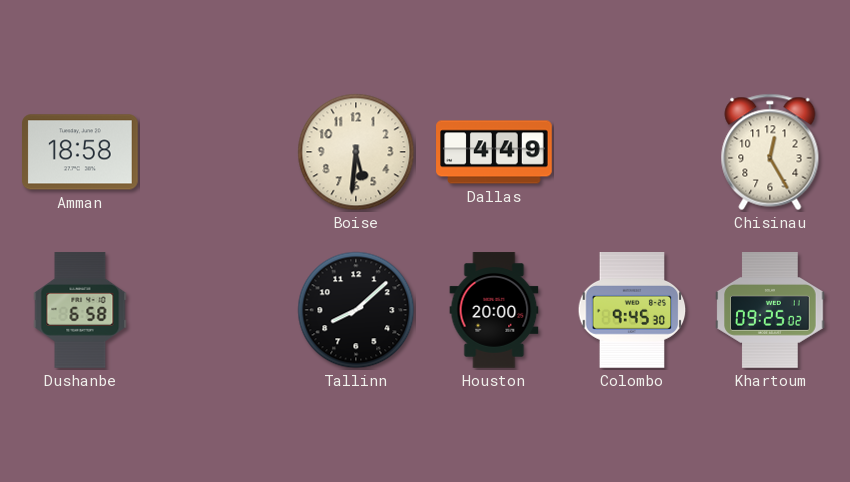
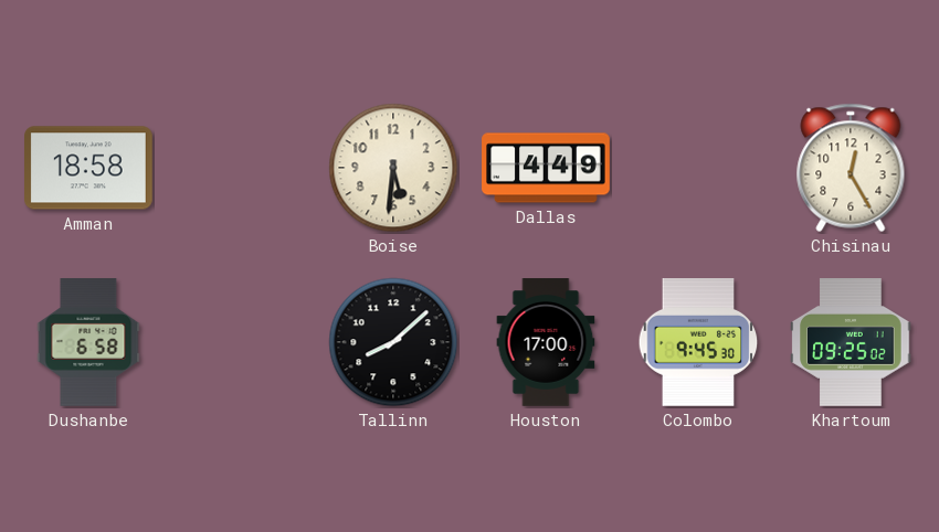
Houston: 20:00 -> 17:00
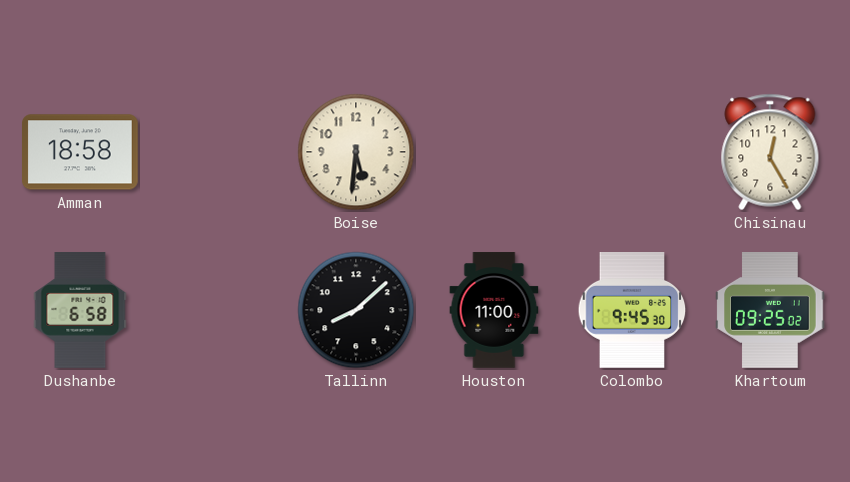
Dallas: 4:49 -> none
Houston: 17:00 -> 11:00
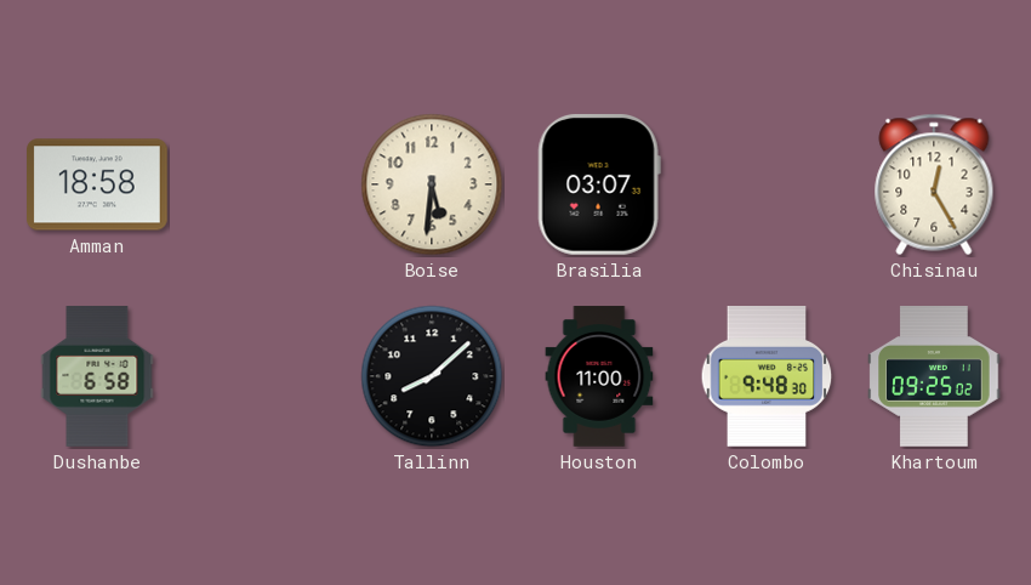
Brasilia: none -> 03:07
Colombo: 9:45 -> 9:48
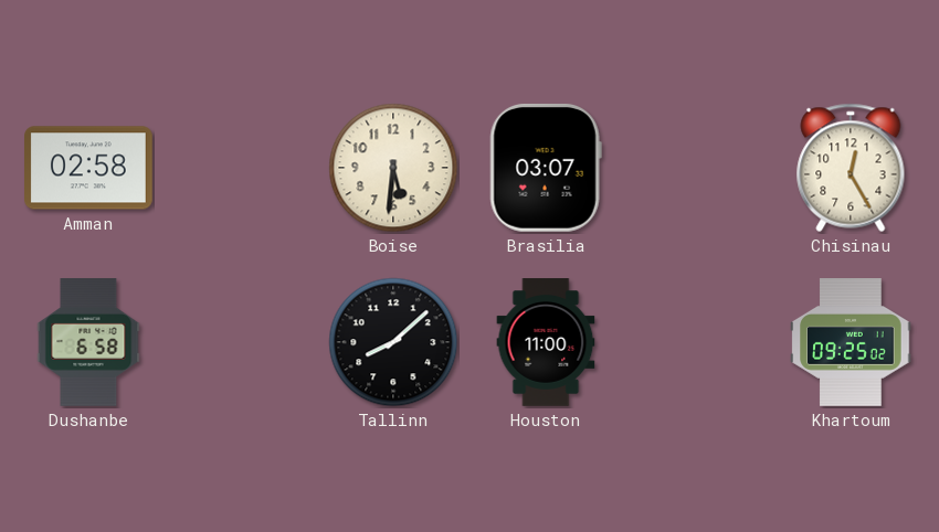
Amman: 18:58 -> 02:58
Colombo: 9:48 -> none
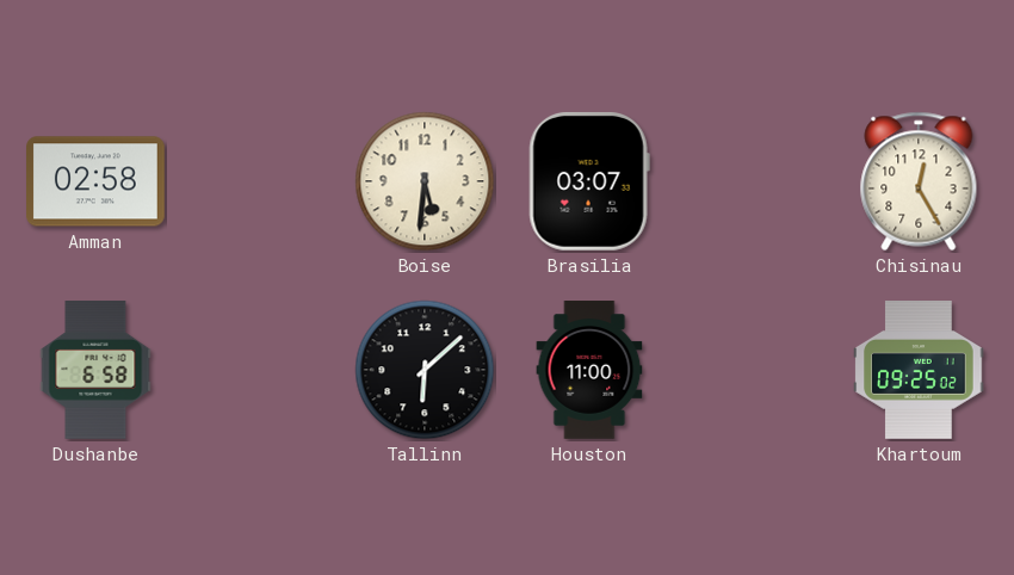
Tallinn: 8:08 -> 6:08
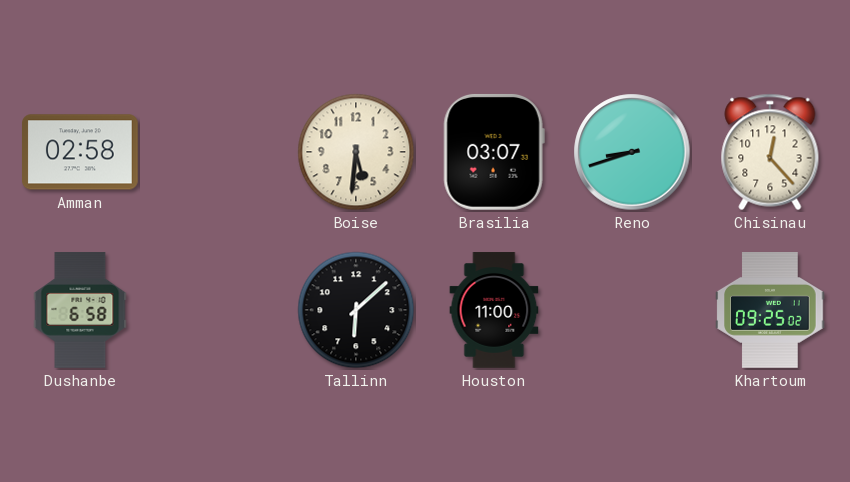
Reno: none -> 8:42
Chisinau: 12:25 -> 12:23
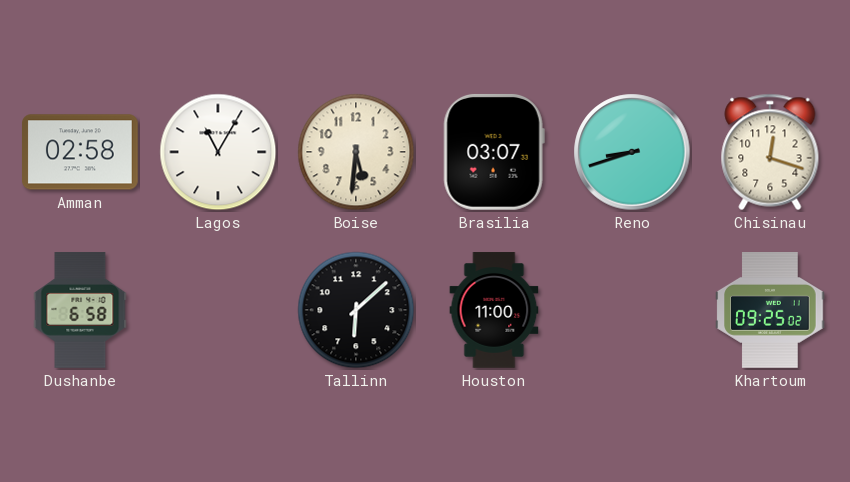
Lagos: none -> 11:05
Chisinau: 12:23 -> 12:18
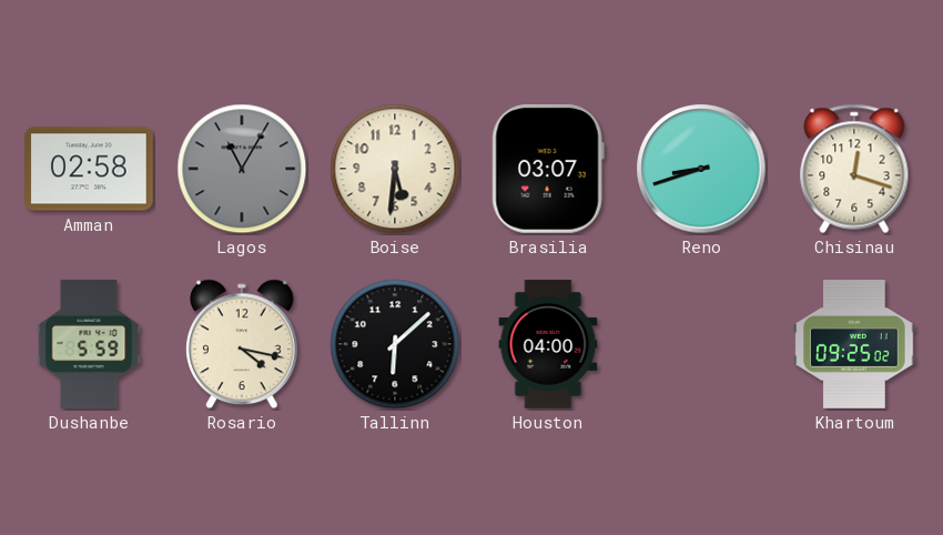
Lagos dial: white -> grey
Dushanbe: 6:58 -> 5:59
Rosario: none -> 4:17
Houston: 11:00 -> 04:00
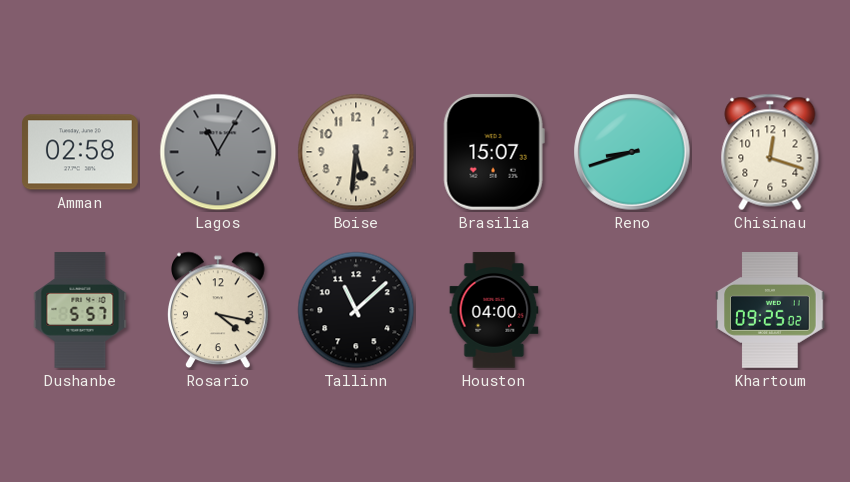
Brasilia: 03:07 -> 15:07
Dushanbe: 5:59 -> 5:57
Tallinn: 6:08 -> 11:08
